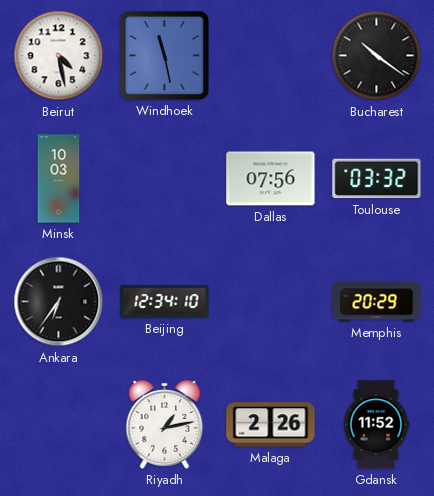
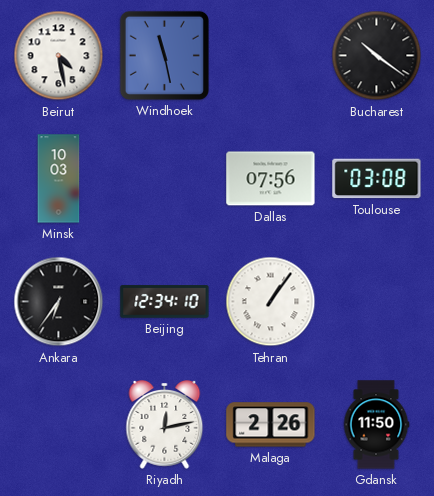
Toulouse: 03:32 -> 03:08
Tehran: none -> 1:06
Memphis: 20:29 -> none
Riyadh: 1:13 -> 12:13
Gdansk: 11:52 -> 11:50
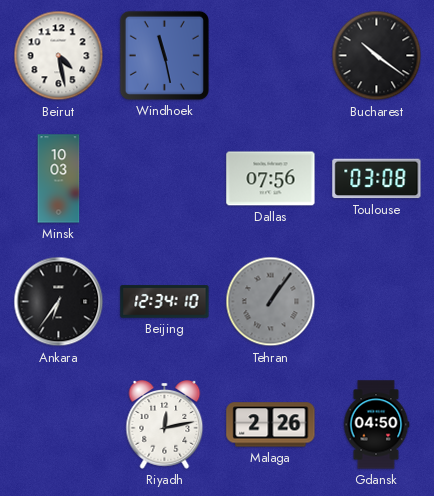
Tehran dial: white -> grey
Gdansk: 11:50 -> 04:50
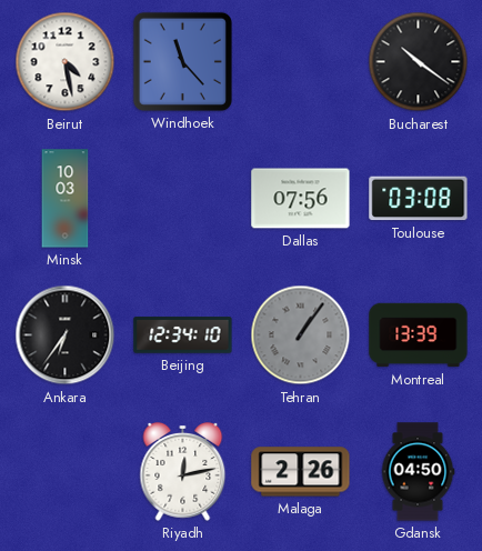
Windhoek: 11:28 -> 11:23
Montreal: none -> 13:39
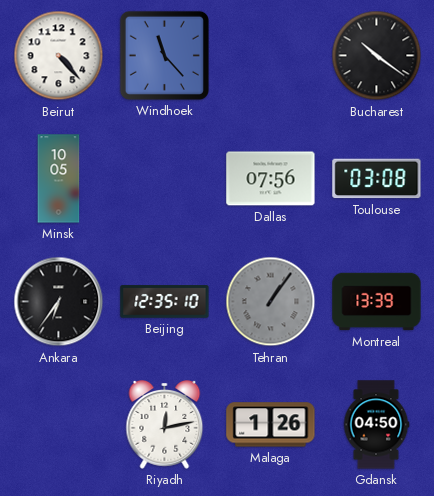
Beirut: 4:28 -> 4:23
Minsk: 10:03 -> 10:05
Beijing: 12:34 -> 12:35
Malaga: 2:26 -> 1:26
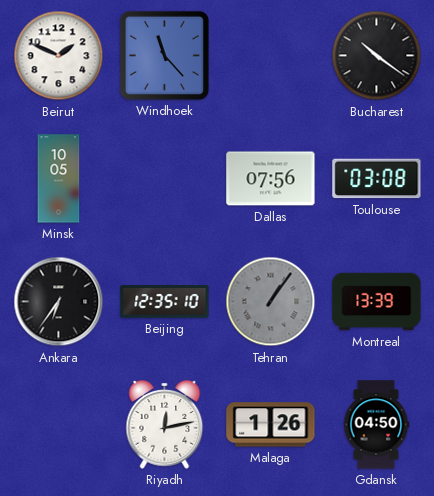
Beirut: 4:23 -> 1:49
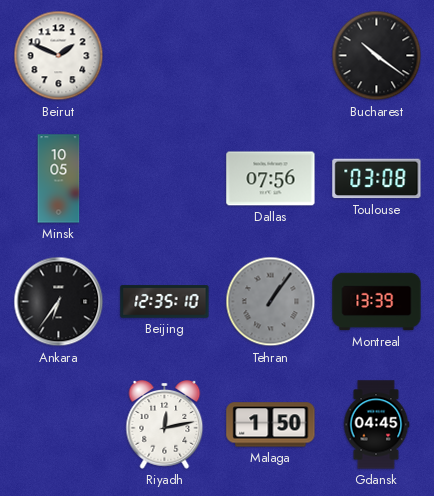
Windhoek: 11:23 -> none
Malaga: 1:26 -> 1:50
Gdansk: 04:50 -> 04:45
